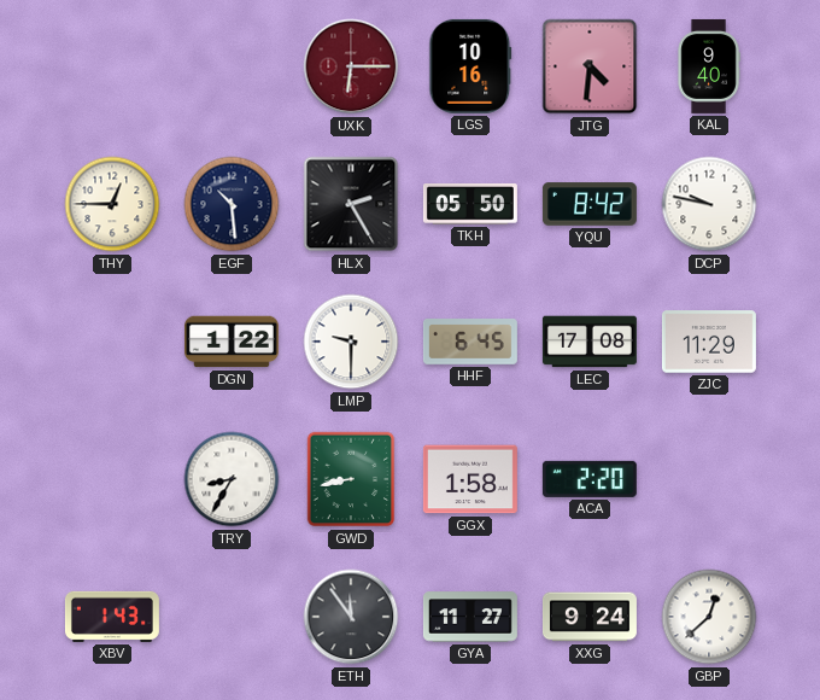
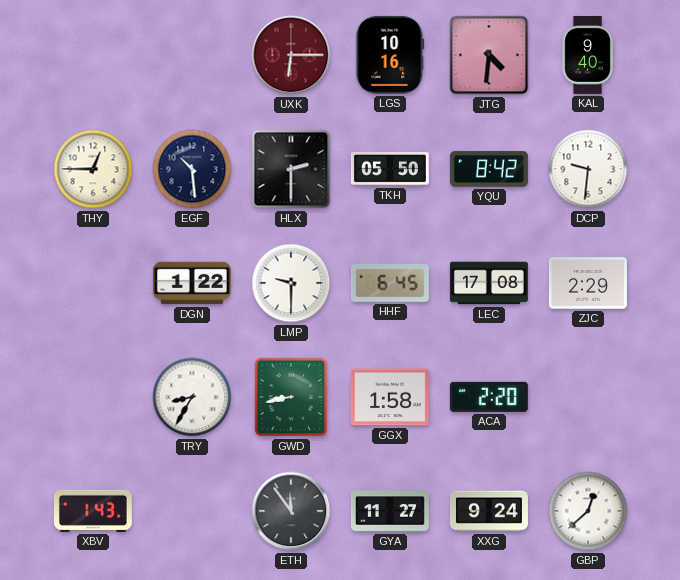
HLX: 2:25 -> 2:30
DCP: 9:47 -> 9:31
ZJC: 11:29 -> 2:29
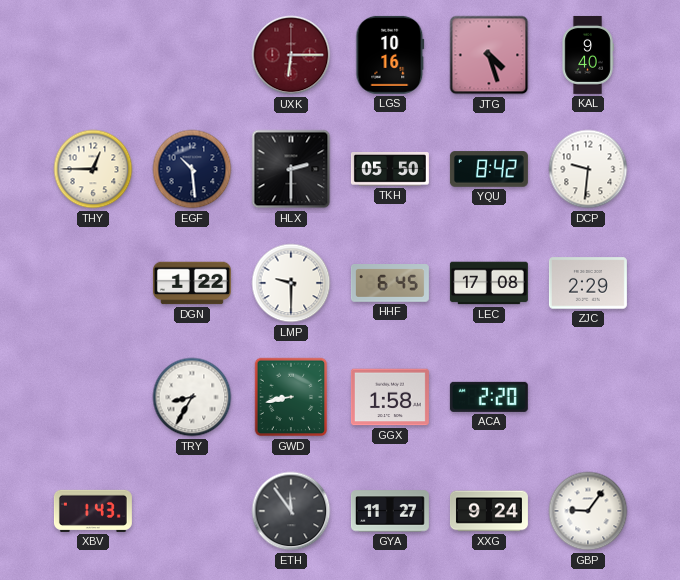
JTG: 4:31 -> 4:27
GBP: 12:38 -> 9:06
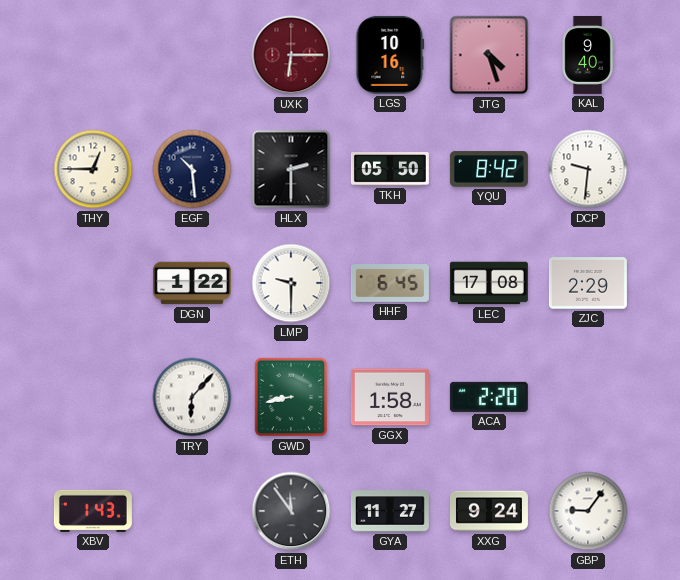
TRY: 8:35 -> 6:07
